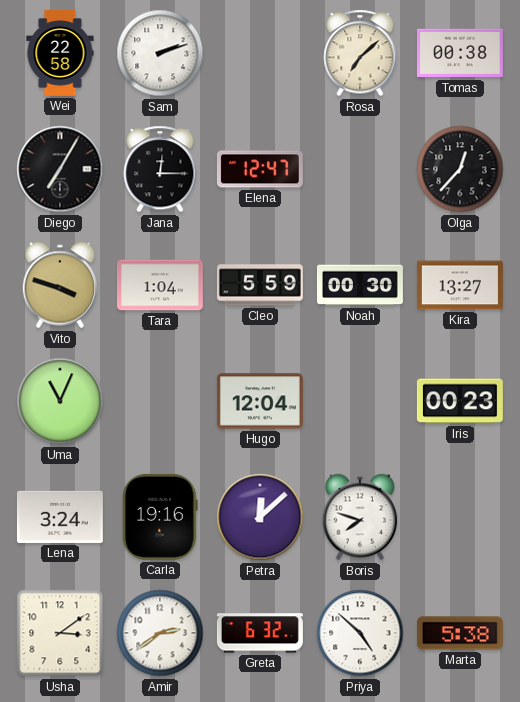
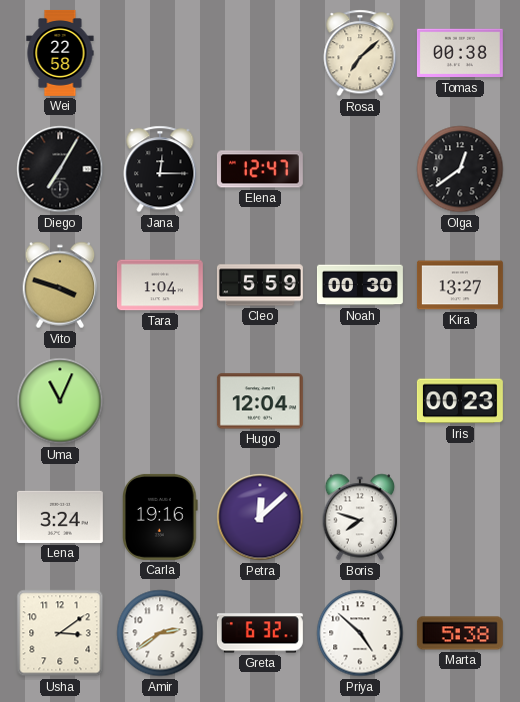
Sam: 2:12 -> none
Olga: 12:37 -> 12:39
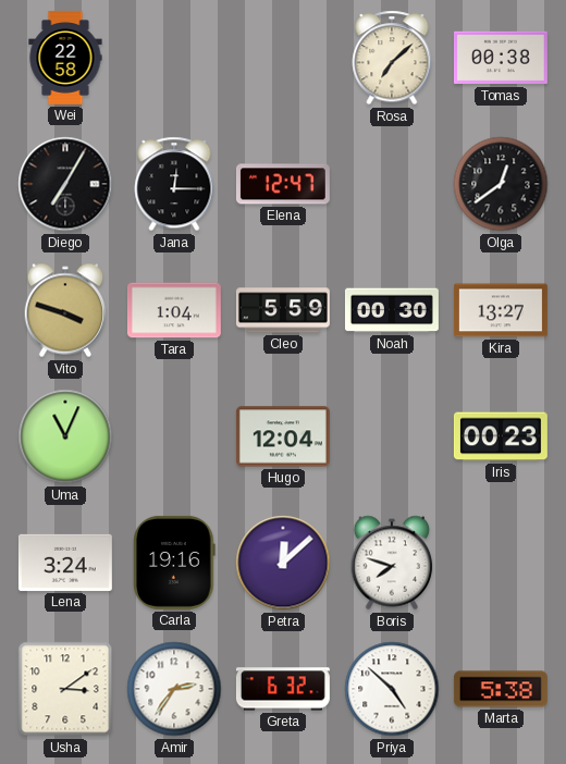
Amir: 2:39 -> 2:36
